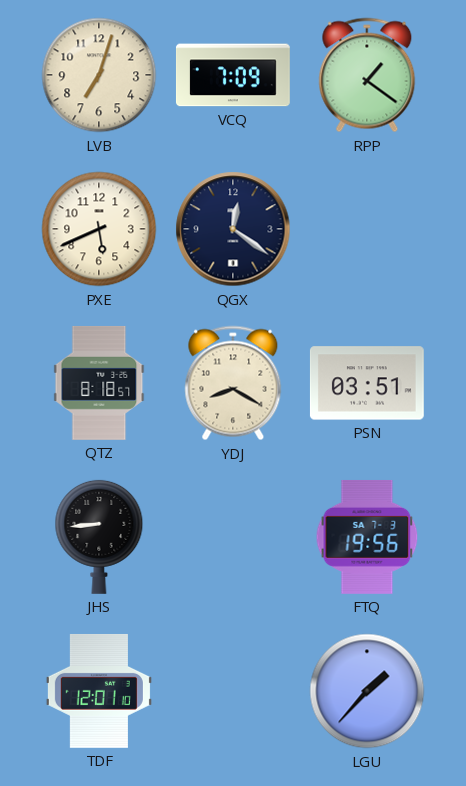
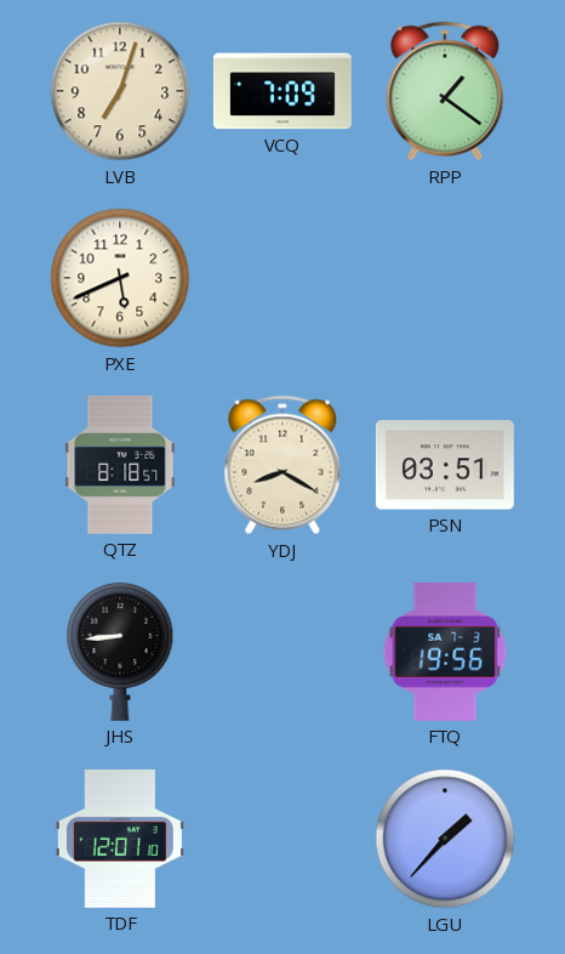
QGX: 12:21 -> none
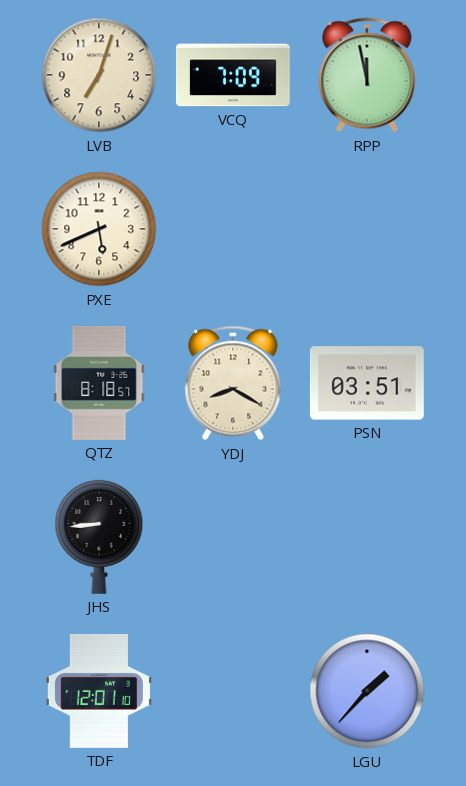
RPP: 1:21 -> 11:58
FTQ: 19:56 -> none
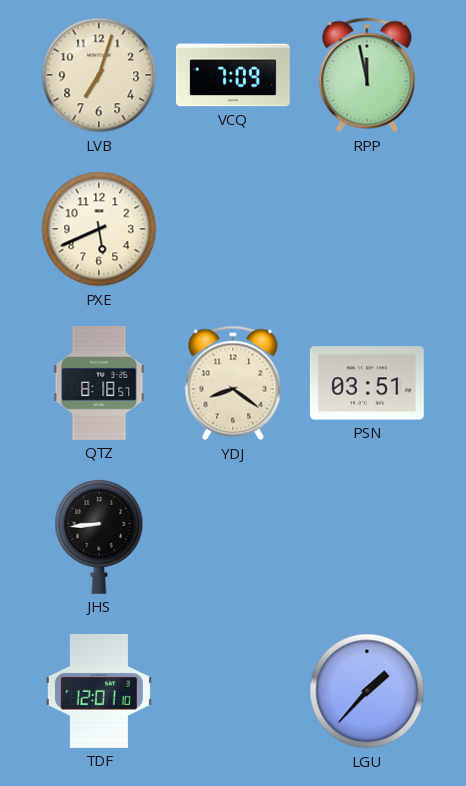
YDJ: 8:20 -> 8:21
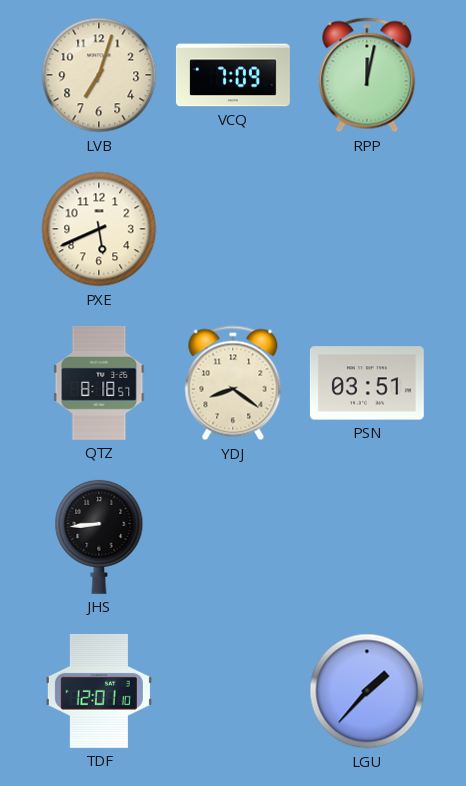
RPP: 11:58 -> 12:02
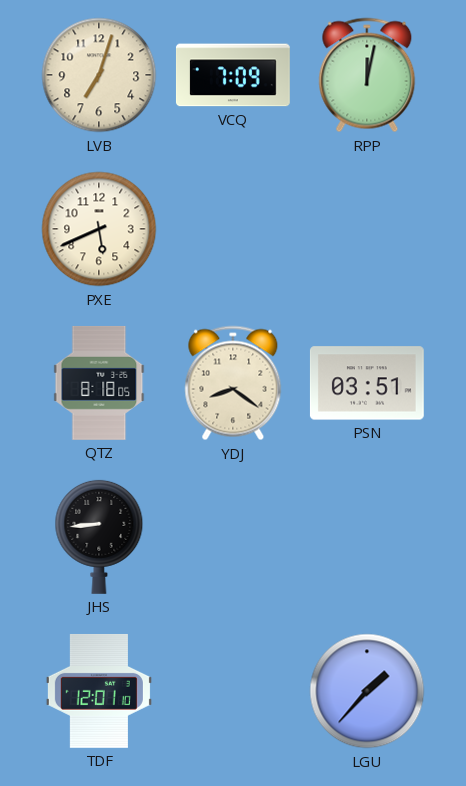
QTZ: 8:18:57 -> 8:18:05
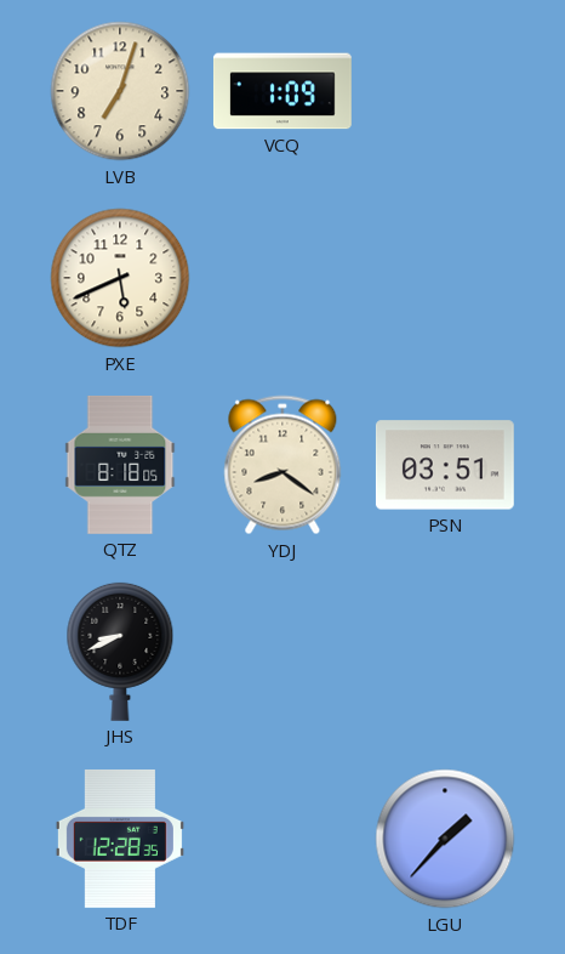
VCQ: 7:09 -> 1:09
RPP: 12:02 -> none
JHS: 8:44 -> 8:41
TDF: 12:01 -> 12:28
